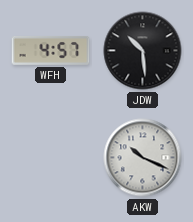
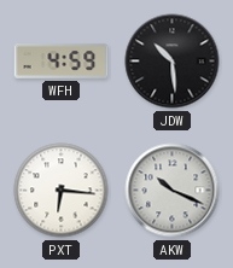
WFH: 4:57 -> 4:59
PXT: none -> 6:16
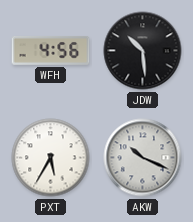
WFH: 4:59 -> 4:56
PXT: 6:16 -> 5:35
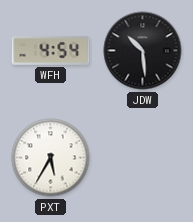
WFH: 4:56 -> 4:54
AKW: 10:19 -> none
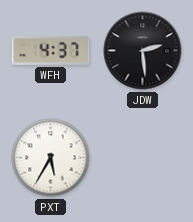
WFH: 4:54 -> 4:37
JDW: 10:29 -> 2:29
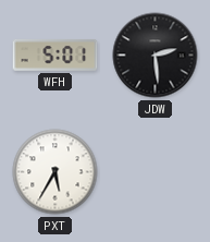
WFH: 4:37 -> 5:01
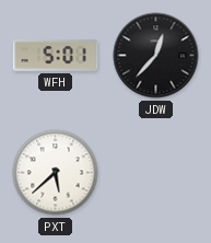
JDW: 2:29 -> 12:37
PXT: 5:35 -> 5:38
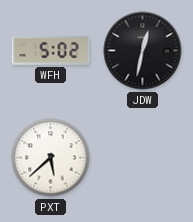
WFH: 5:01 -> 5:02
JDW: 12:37 -> 12:32
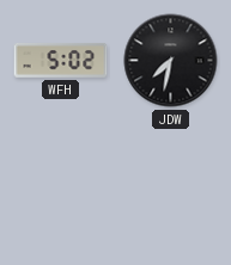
JDW: 12:32 -> 7:32
PXT: 5:38 -> none
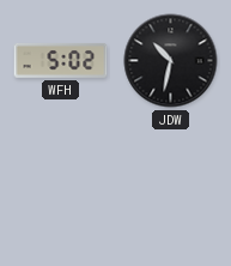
JDW: 7:32 -> 10:32
